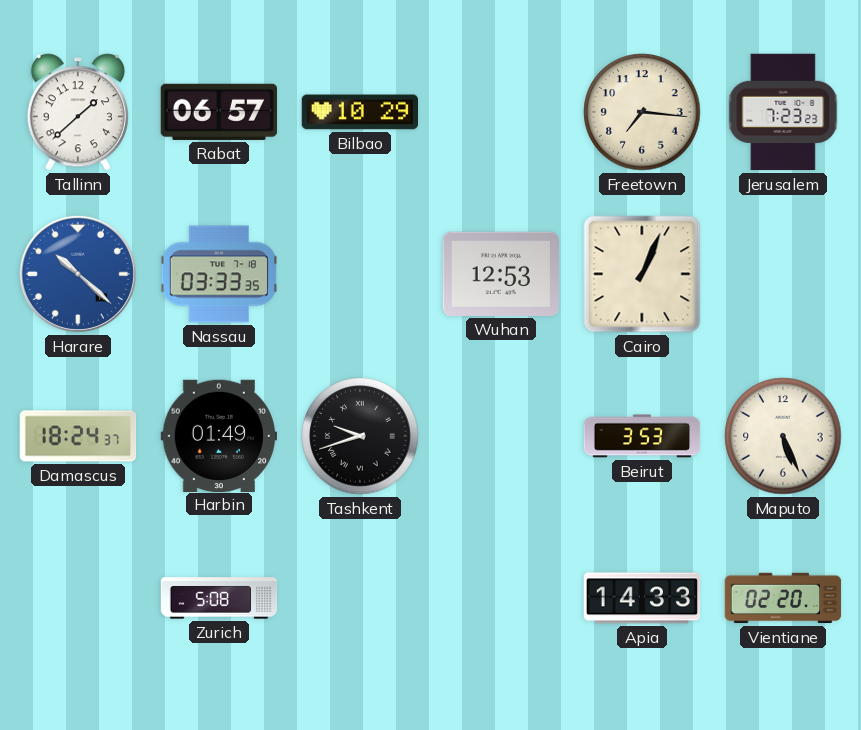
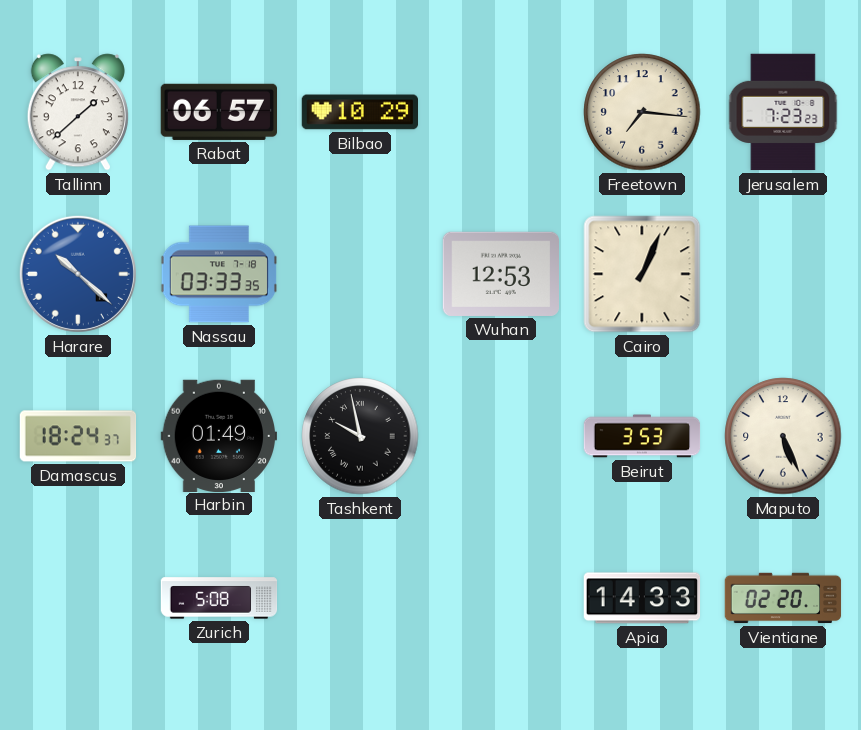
Tashkent: 9:42 -> 9:58
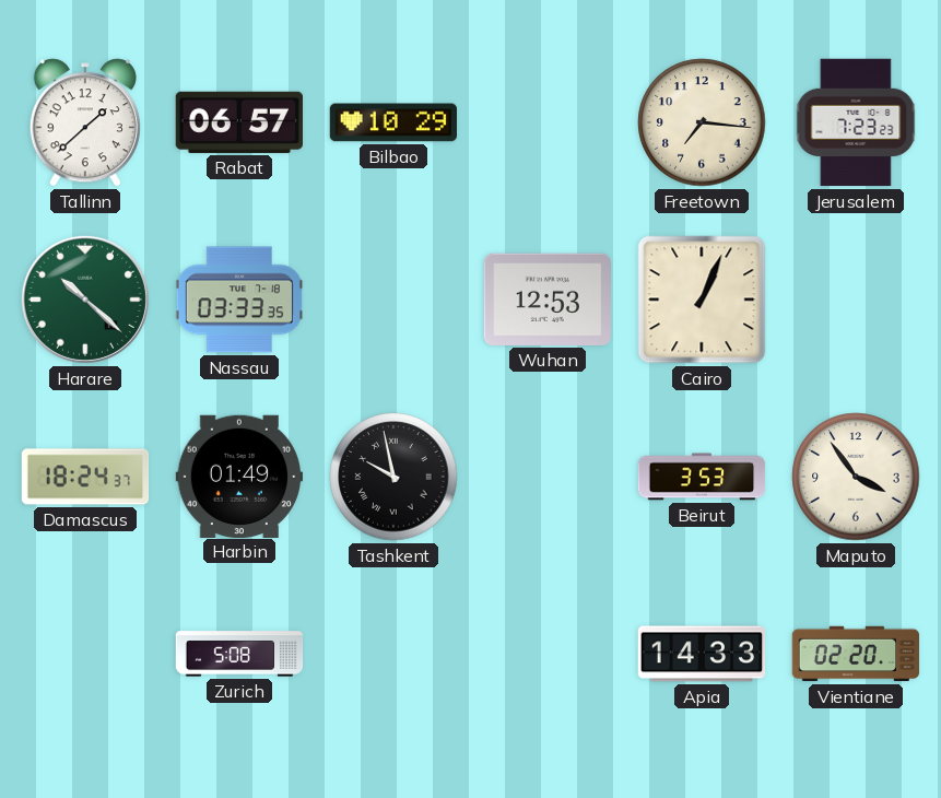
Harare dial: blue -> green
Maputo: 5:26 -> 3:54
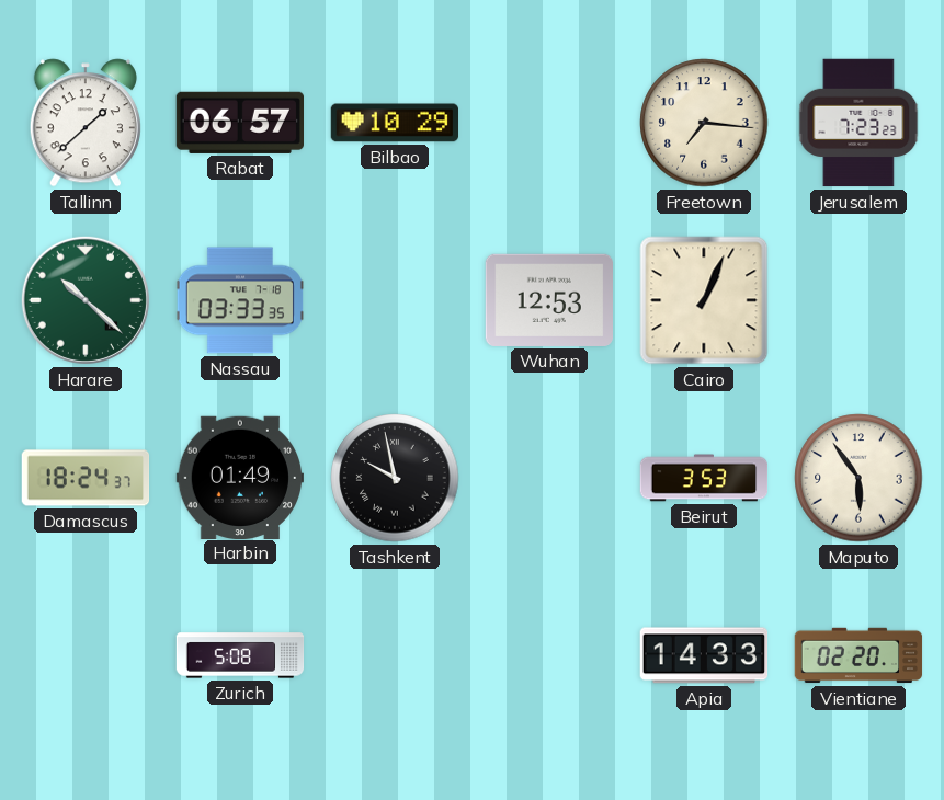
Maputo: 3:54 -> 5:54
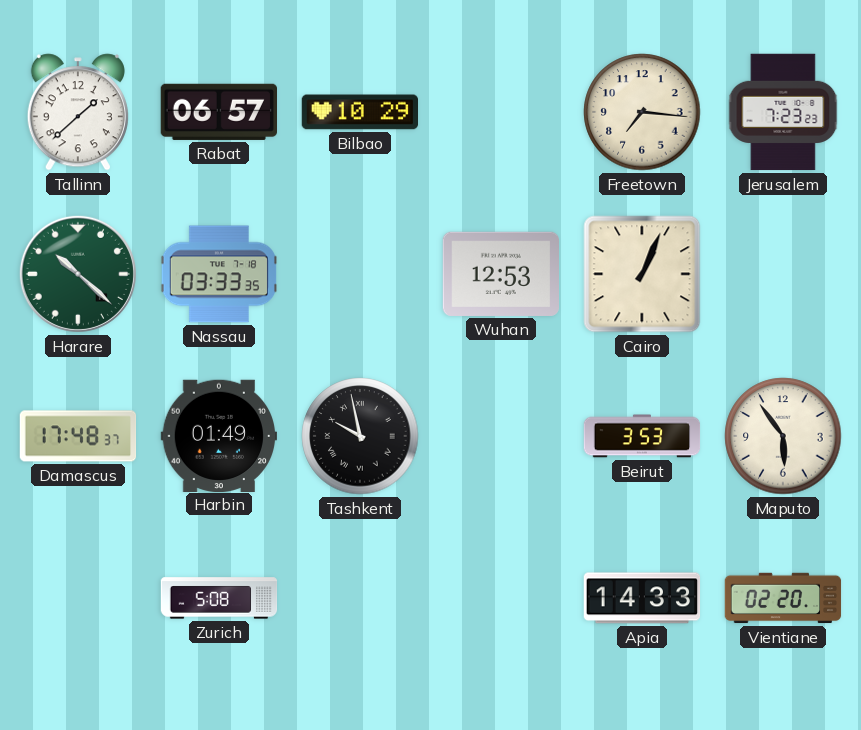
Damascus: 18:24 -> 17:48
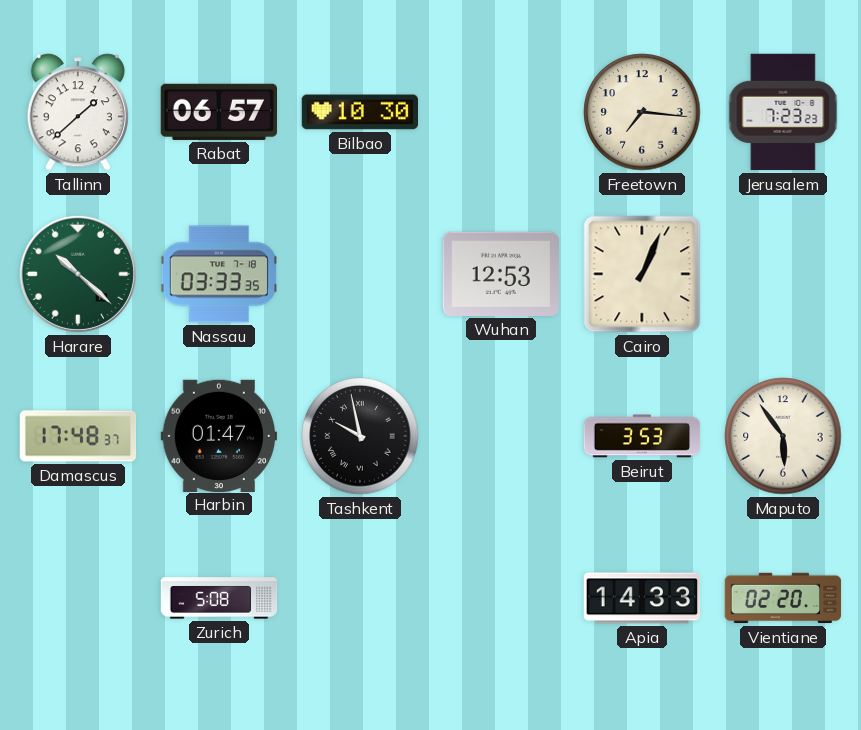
Bilbao: 10:29 -> 10:30
Harbin: 01:49 -> 01:47
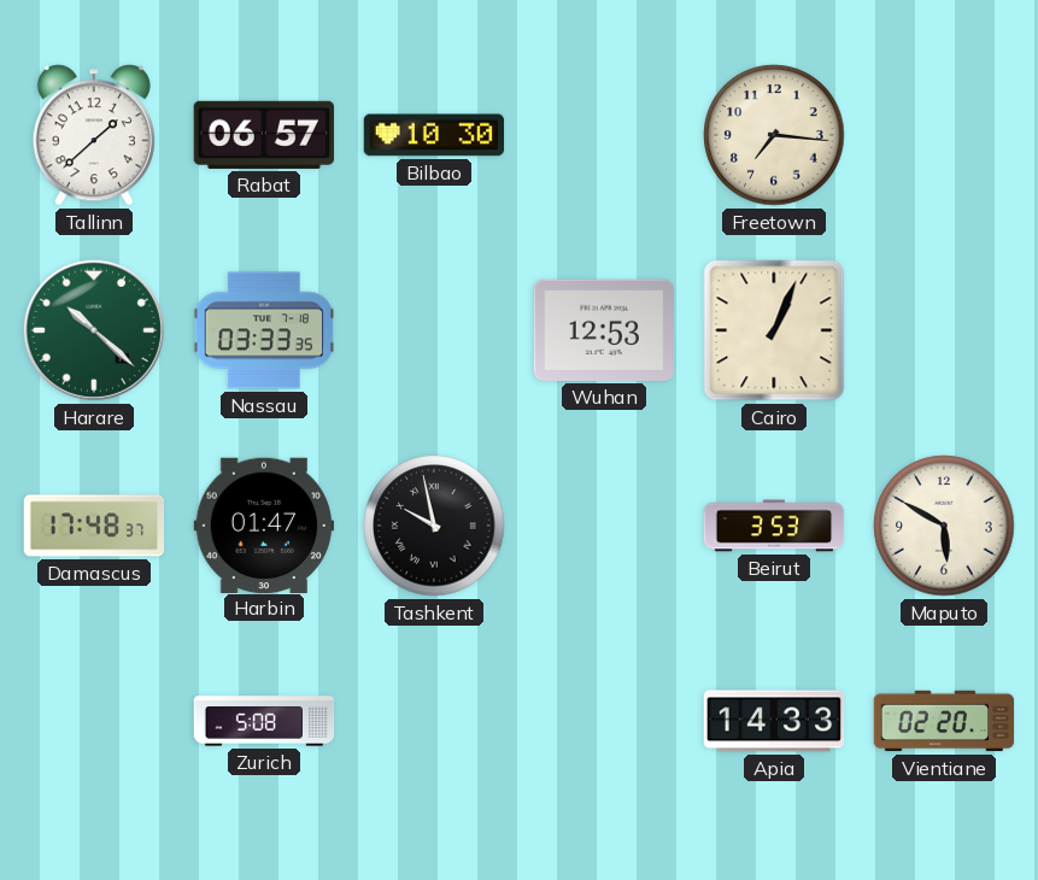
Jerusalem: 7:23 -> none
Maputo: 5:54 -> 5:50
